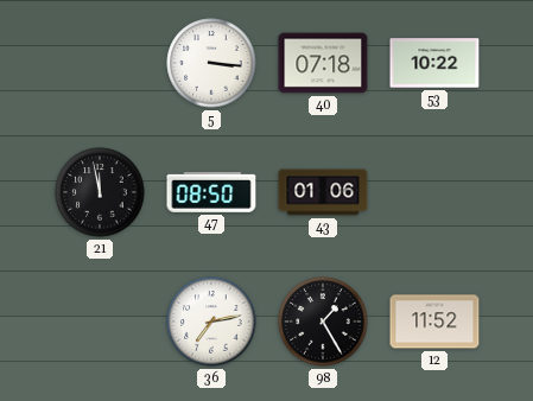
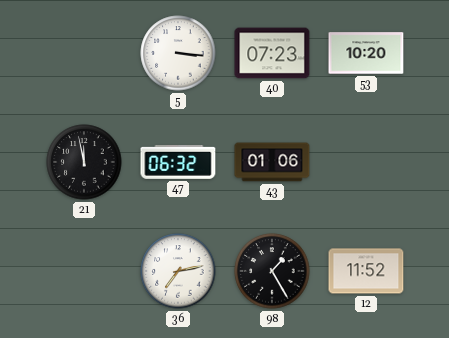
40: 07:18 -> 07:23
53: 10:22 -> 10:20
47: 08:50 -> 06:32
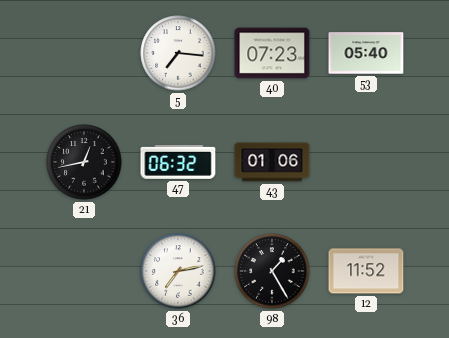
5: 3:16 -> 7:16
53: 10:20 -> 05:40
21: 11:58 -> 12:43
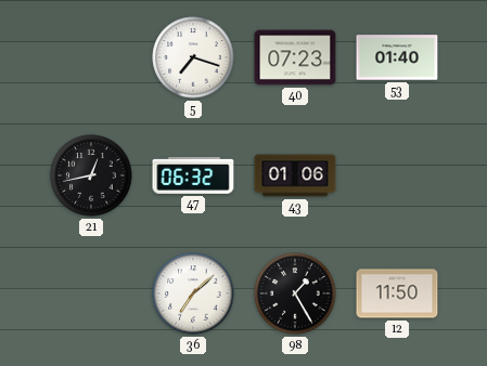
5: 7:16 -> 7:18
53: 05:40 -> 01:40
36: 7:13 -> 7:08
12: 11:52 -> 11:50
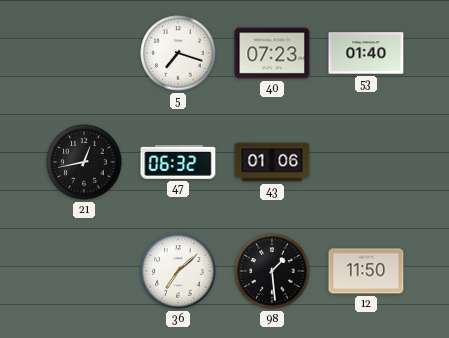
98: 1:25 -> 1:29
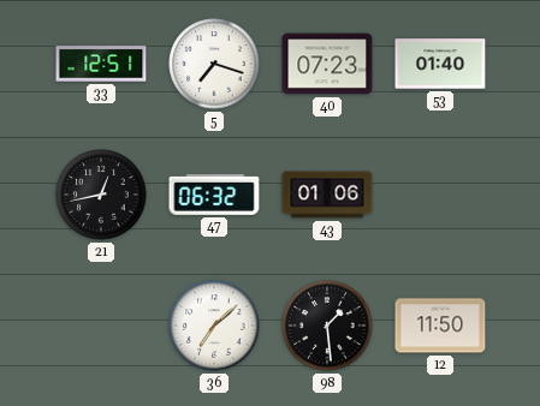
33: none -> 12:51
